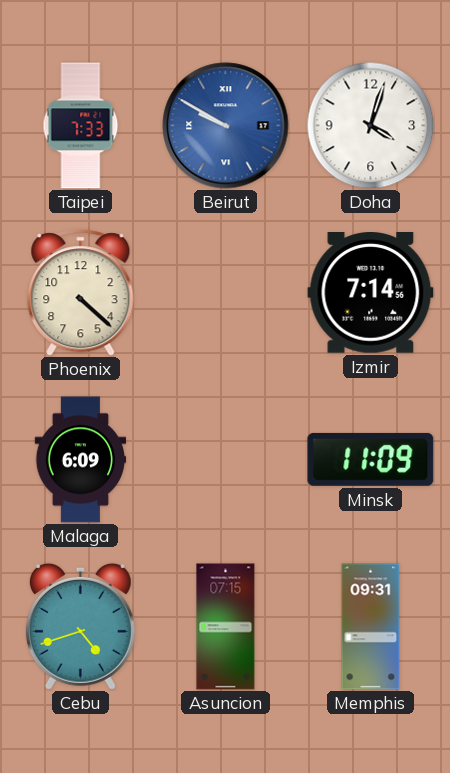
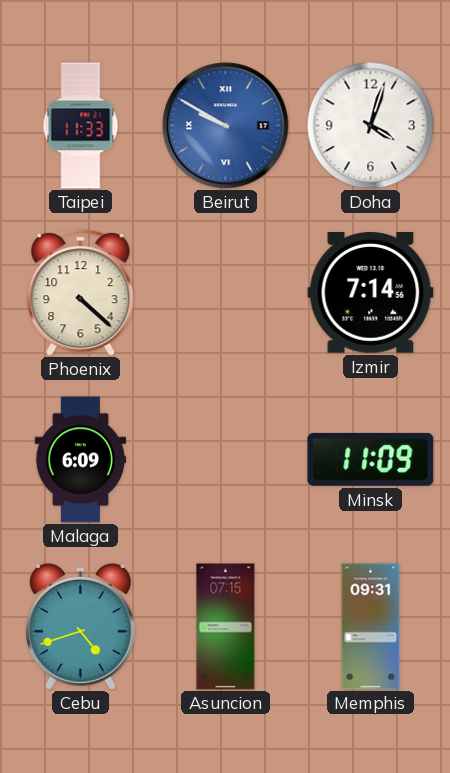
Taipei: 7:33 -> 11:33
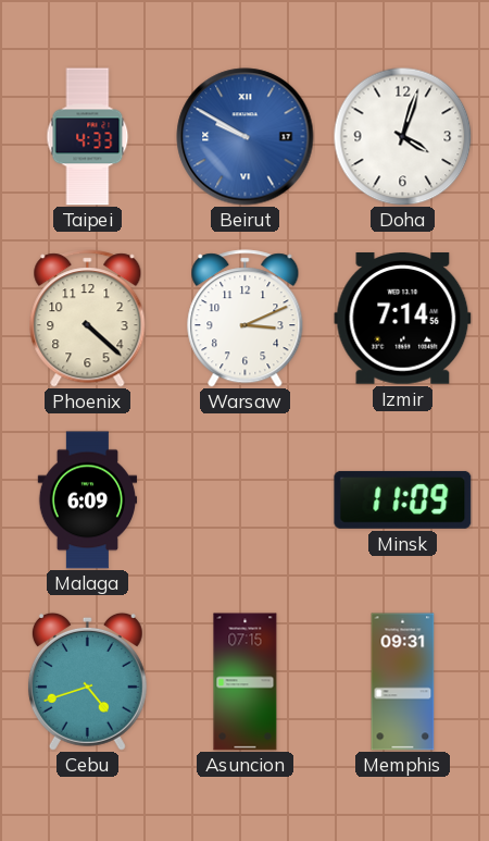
Taipei: 11:33 -> 4:33
Warsaw: none -> 3:11
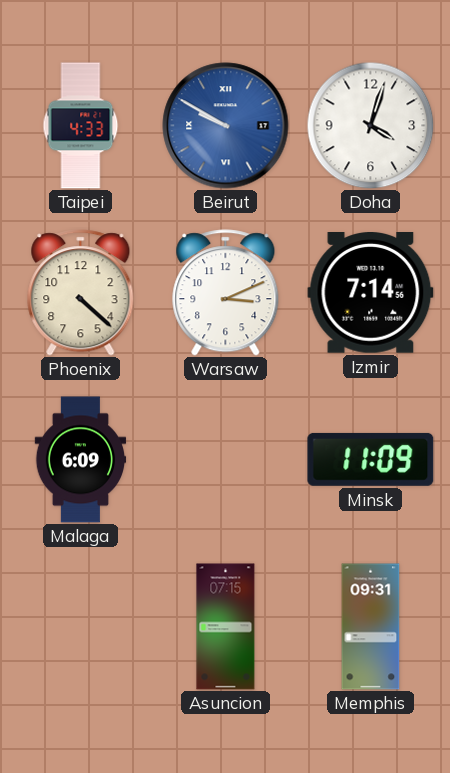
Cebu: 4:42 -> none
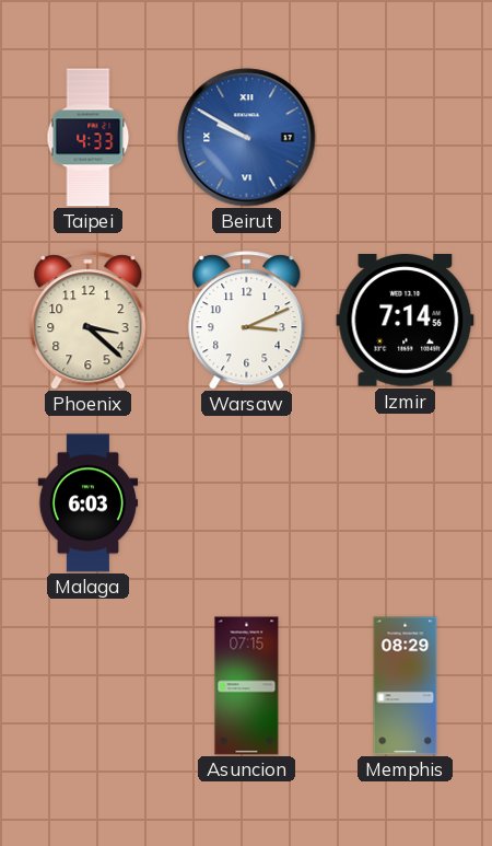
Doha: 4:03 -> none
Phoenix: 4:22 -> 3:22
Malaga: 6:09 -> 6:03
Minsk: 11:09 -> none
Memphis: 09:31 -> 08:29
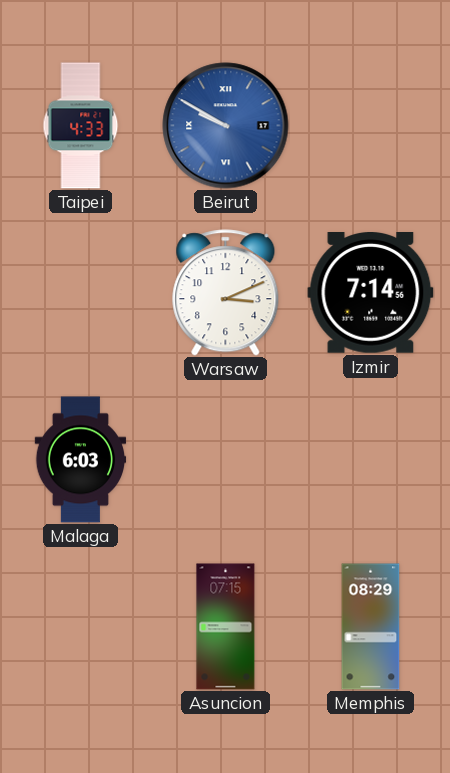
Phoenix: 3:22 -> none
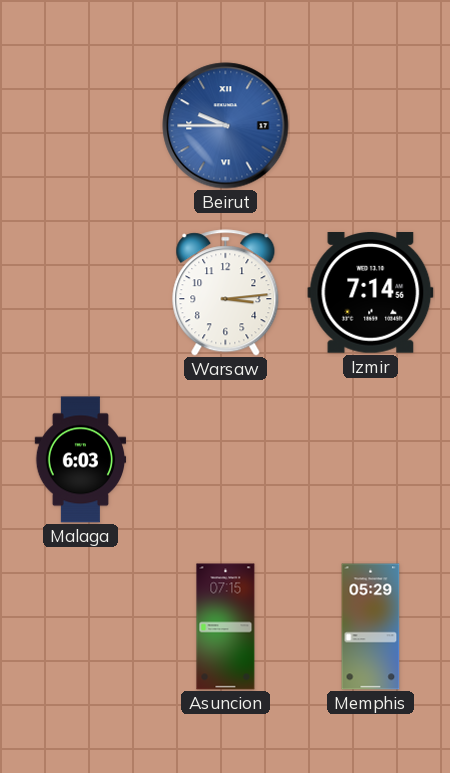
Taipei: 4:33 -> none
Beirut: 9:50 -> 9:45
Warsaw: 3:11 -> 3:14
Memphis: 08:29 -> 05:29
